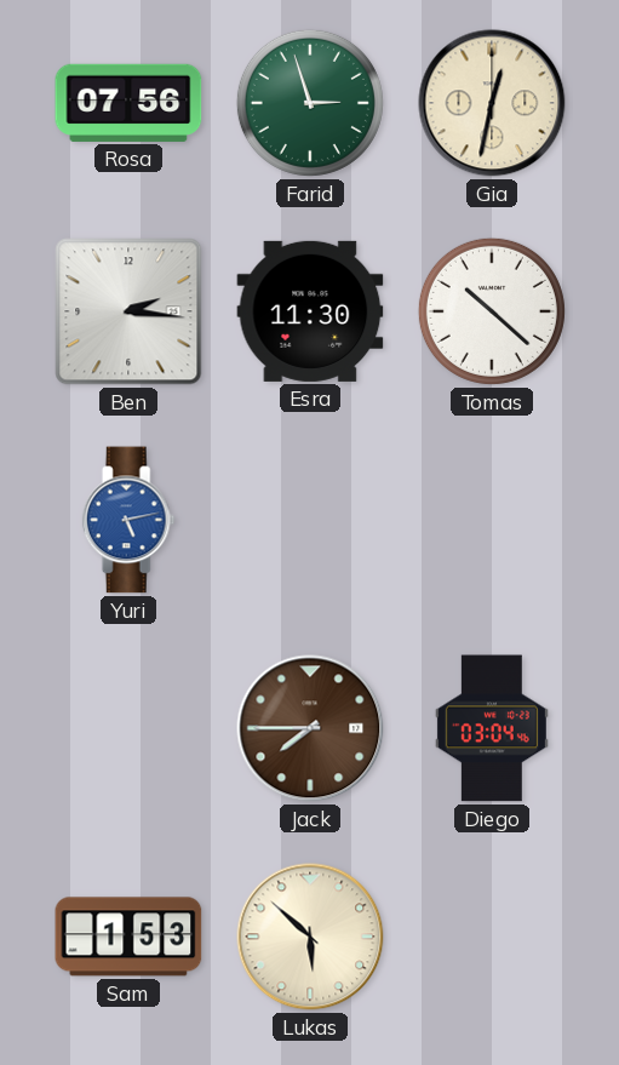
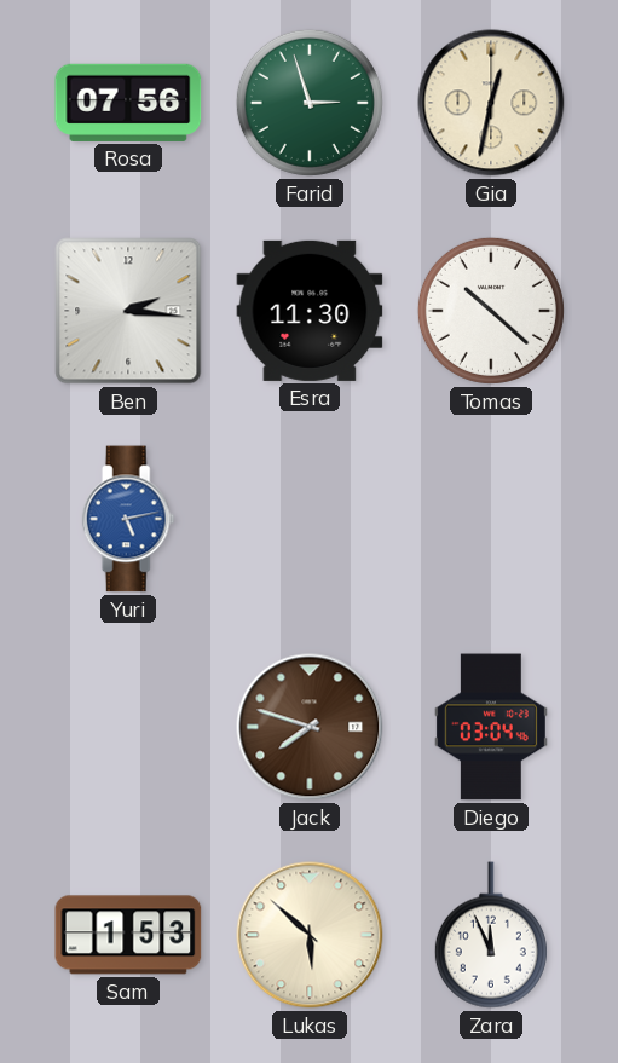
Jack: 7:45 -> 7:48
Zara: none -> 11:56
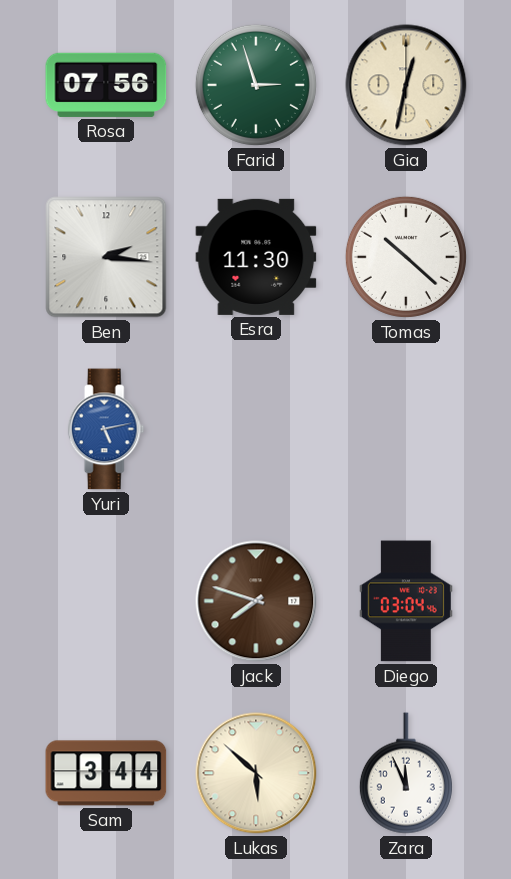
Sam: 1:53 -> 3:44
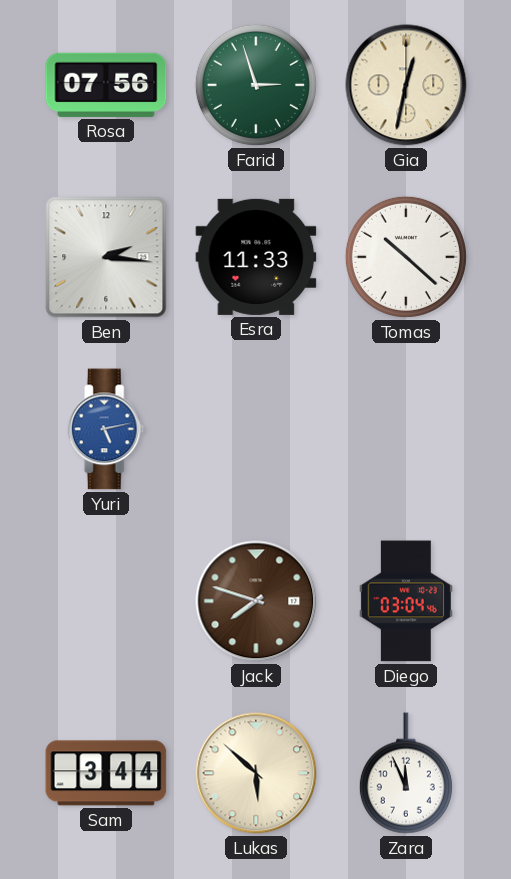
Esra: 11:30 -> 11:33
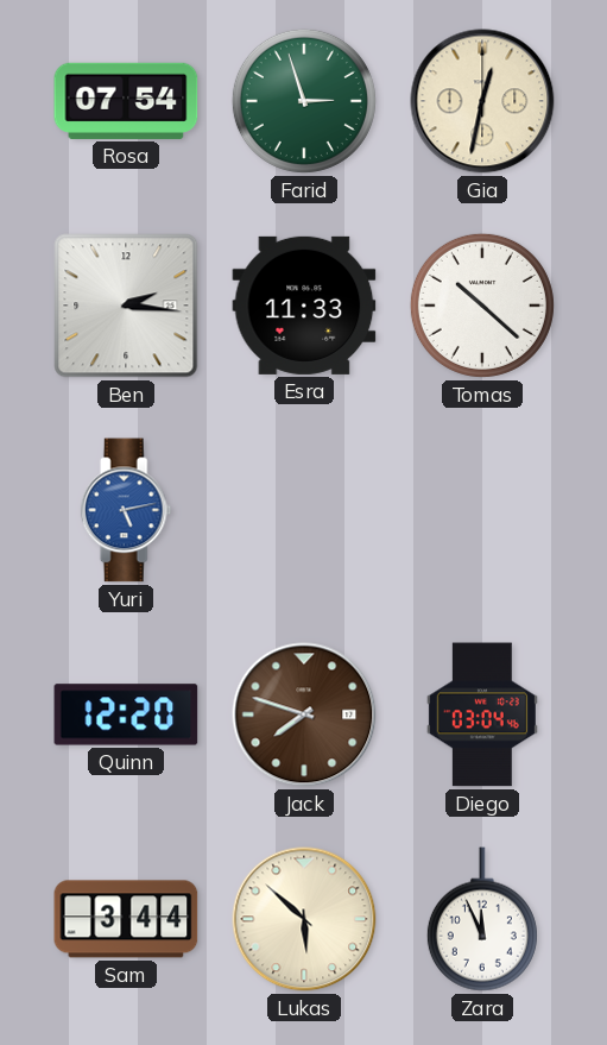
Rosa: 07:56 -> 07:54
Quinn: none -> 12:20
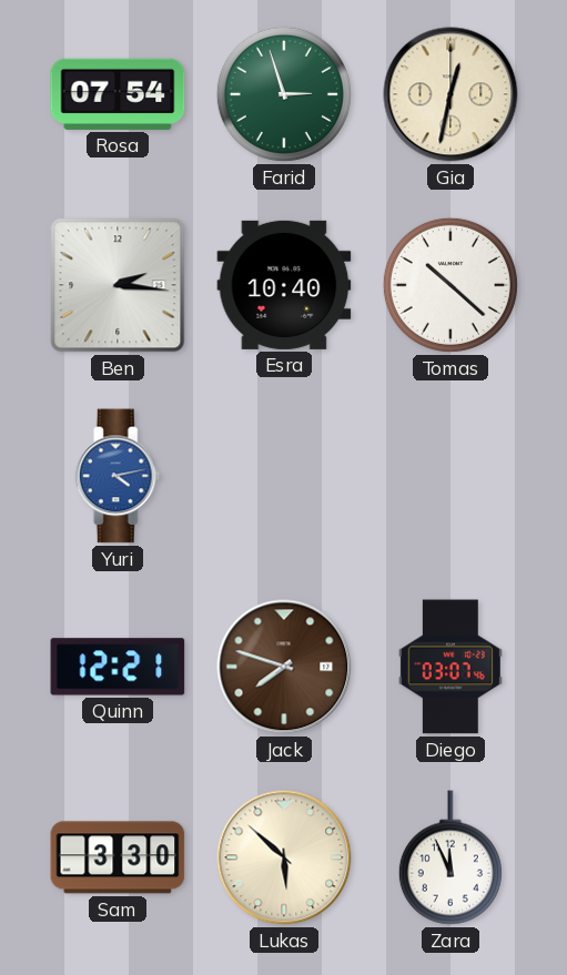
Esra: 11:33 -> 10:40
Yuri: 5:13 -> 4:13
Quinn: 12:20 -> 12:21
Diego: 03:04 -> 03:07
Sam: 3:44 -> 3:30
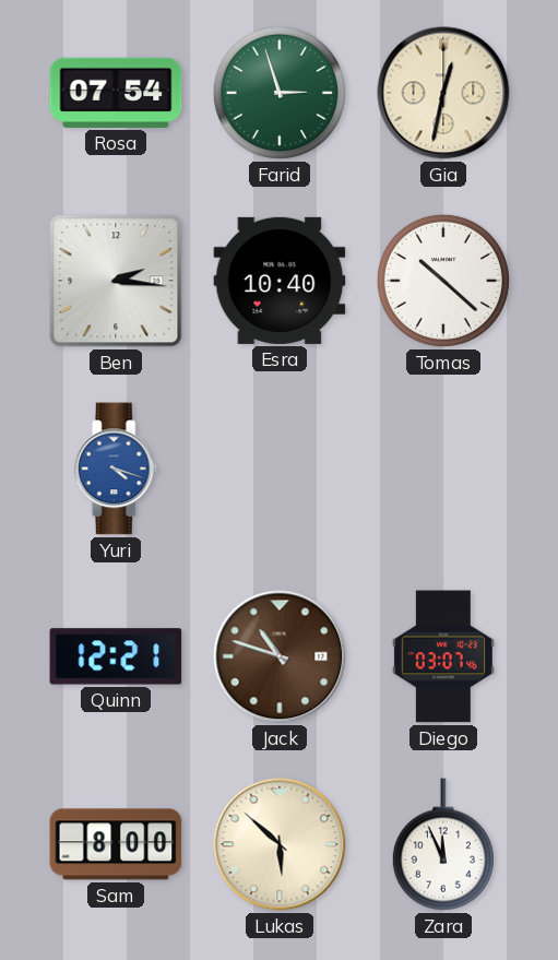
Yuri: 4:13 -> 4:18
Jack: 7:48 -> 10:48
Sam: 3:30 -> 8:00
